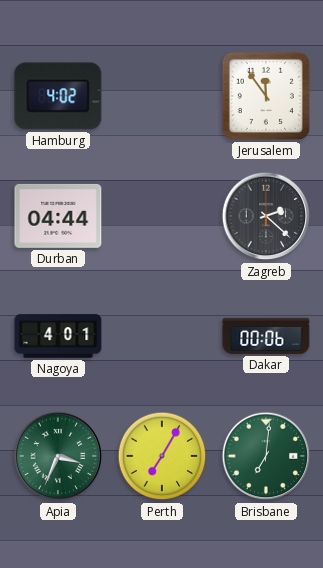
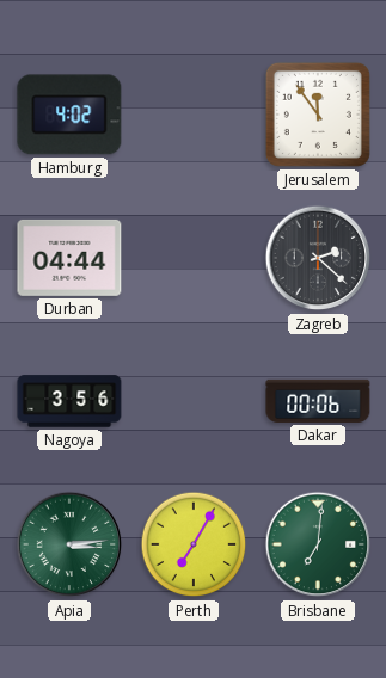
Nagoya: 4:01 -> 3:56
Apia: 3:34 -> 3:14
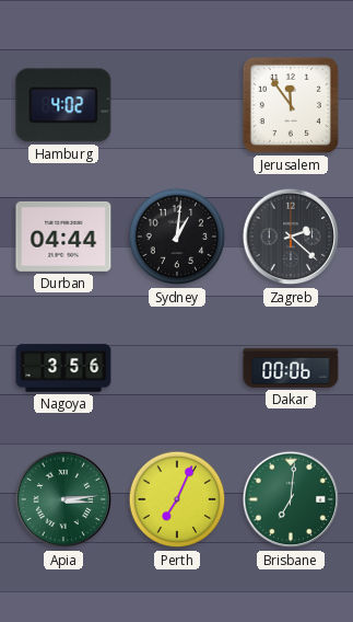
Sydney: none -> 1:01
Perth: 7:05 -> 7:04
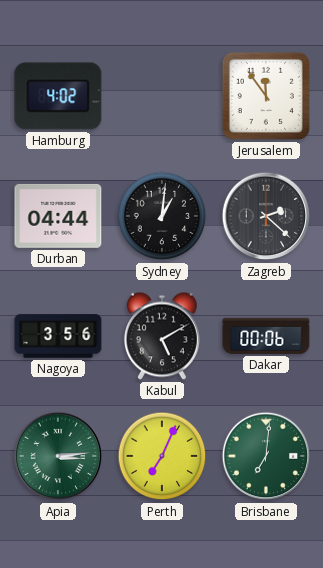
Kabul: none -> 5:10
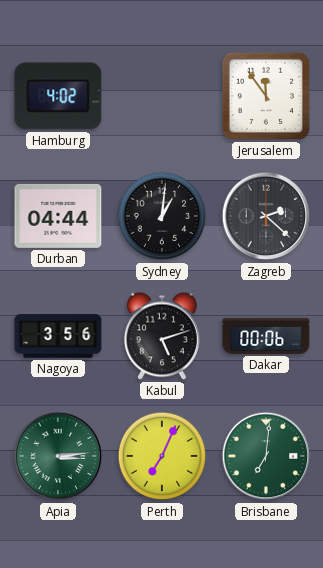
Kabul: 5:10 -> 5:12
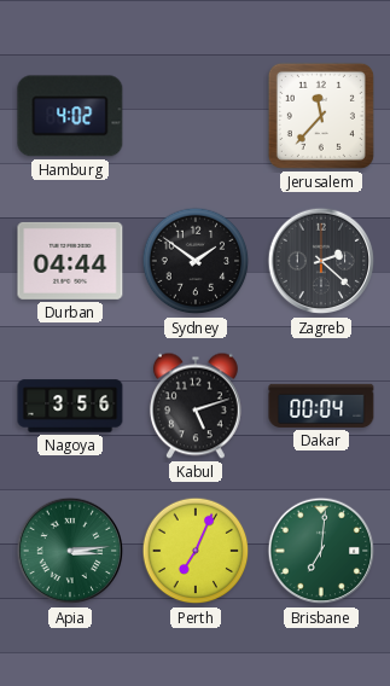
Jerusalem: 11:54 -> 11:37
Sydney: 1:01 -> 1:51
Dakar: 00:06 -> 00:04
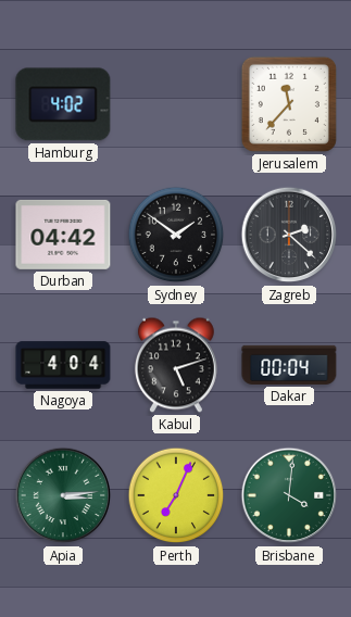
Durban: 04:44 -> 04:42
Nagoya: 3:56 -> 4:04
Brisbane: 7:01 -> 4:01
